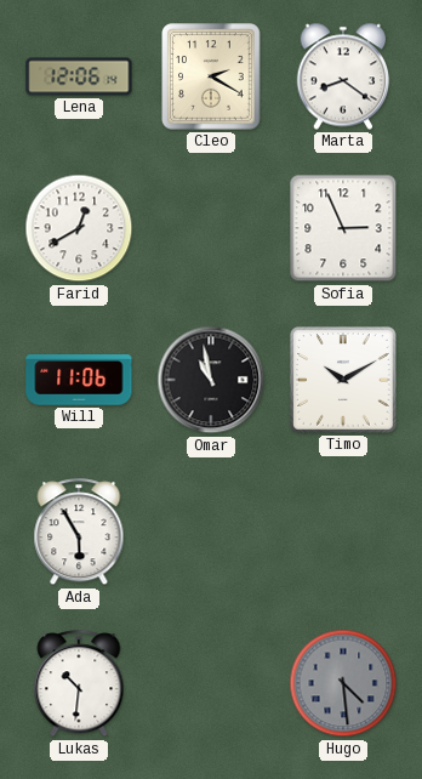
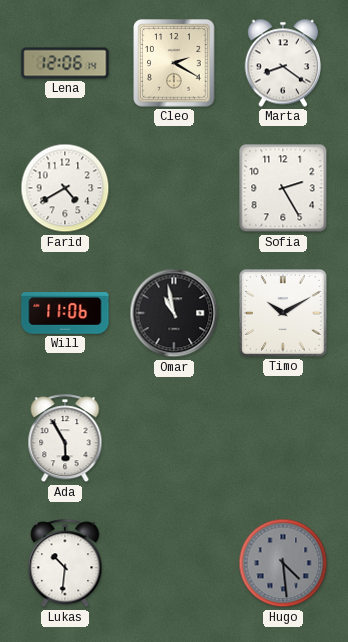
Farid: 12:40 -> 4:40
Sofia: 2:56 -> 2:25
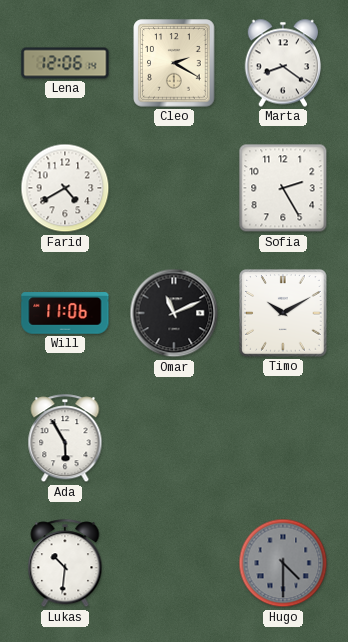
Omar: 10:58 -> 11:11
Hugo: 4:29 -> 4:30
